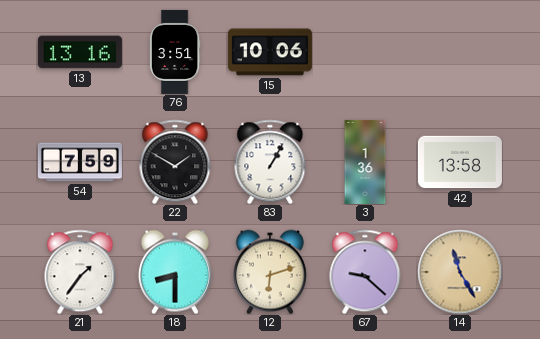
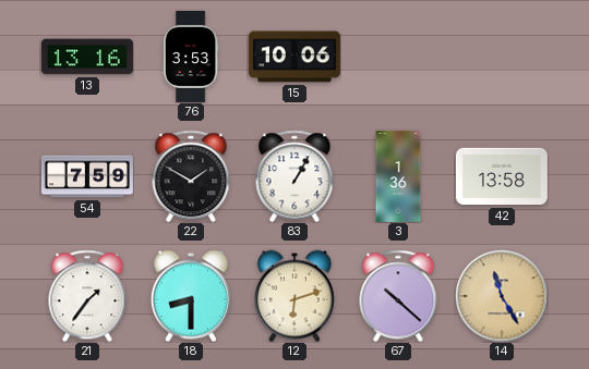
76: 3:51 -> 3:53
67: 9:22 -> 10:22
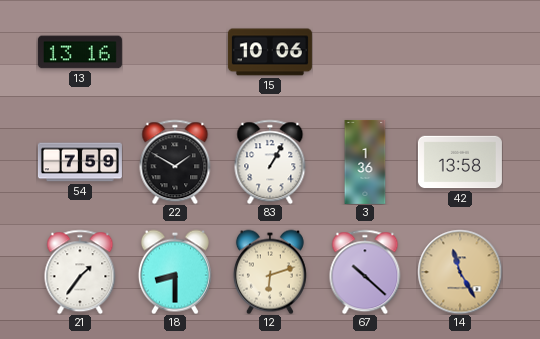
76: 3:53 -> none
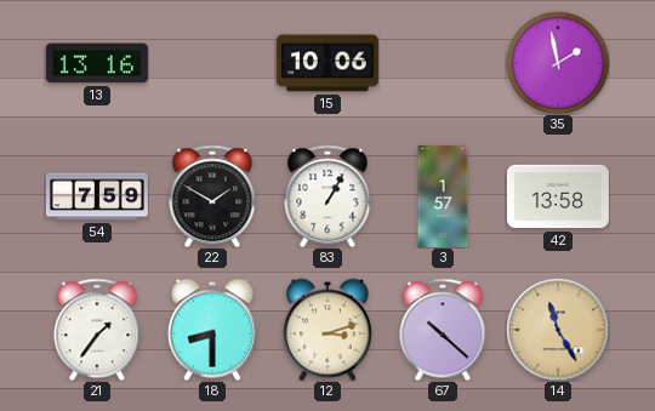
35: none -> 1:58
3: 1:36 -> 1:57
12: 6:12 -> 3:12
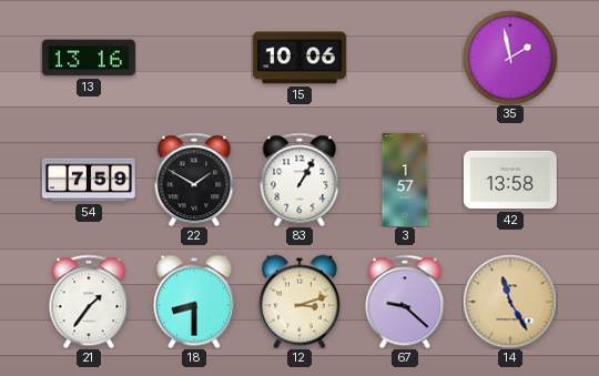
67: 10:22 -> 9:22
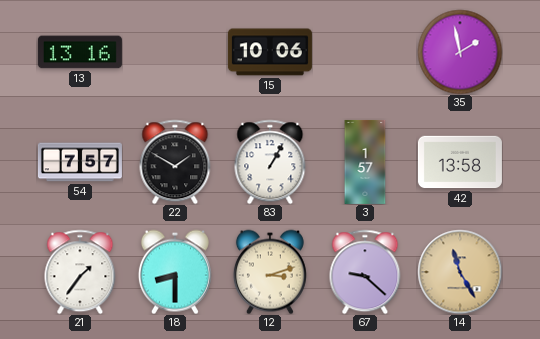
54: 7:59 -> 7:57
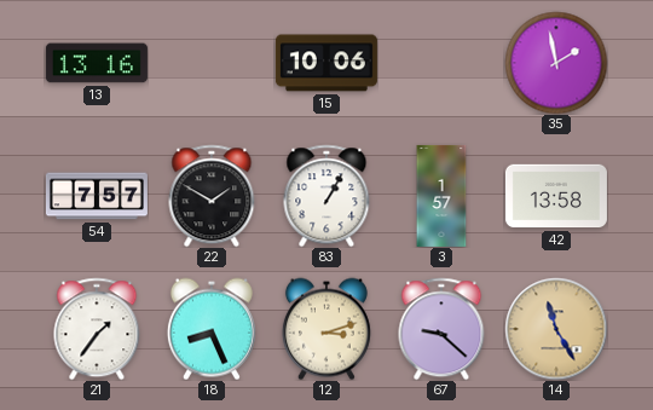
18: 8:30 -> 8:26
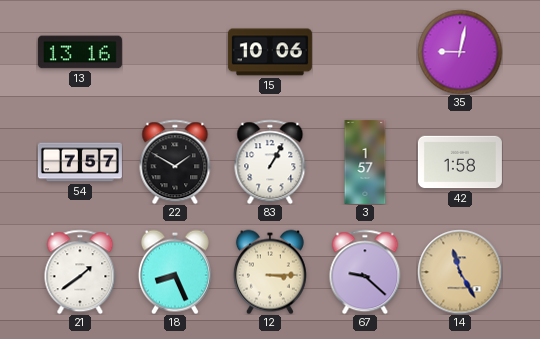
35: 1:58 -> 9:02
42: 13:58 -> 1:58
21: 1:36 -> 1:39
12: 3:12 -> 3:15
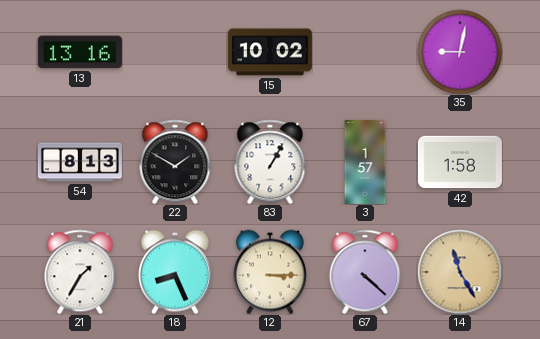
15: 10:06 -> 10:02
54: 7:57 -> 8:13
21: 1:39 -> 1:35
67: 9:22 -> 4:22
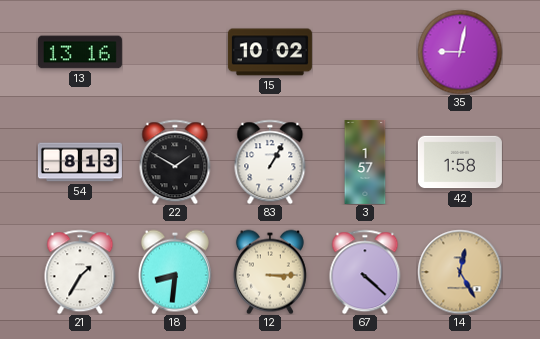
18: 8:26 -> 8:31
14: 11:25 -> 12:25
